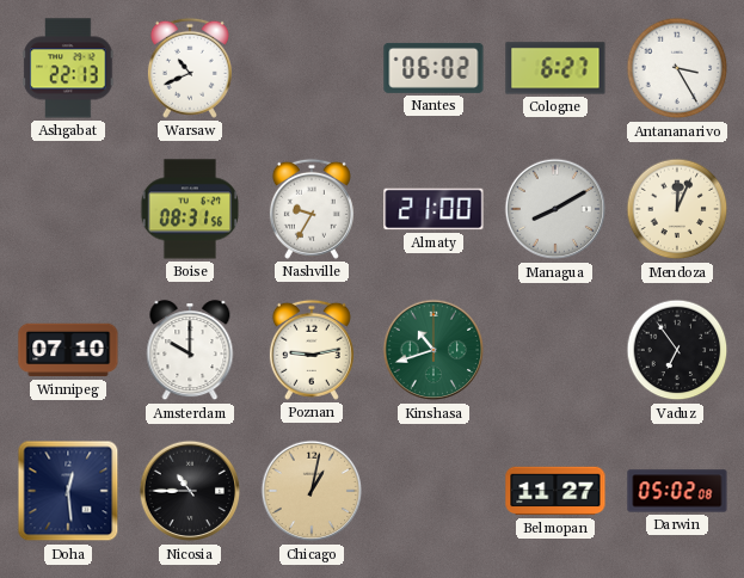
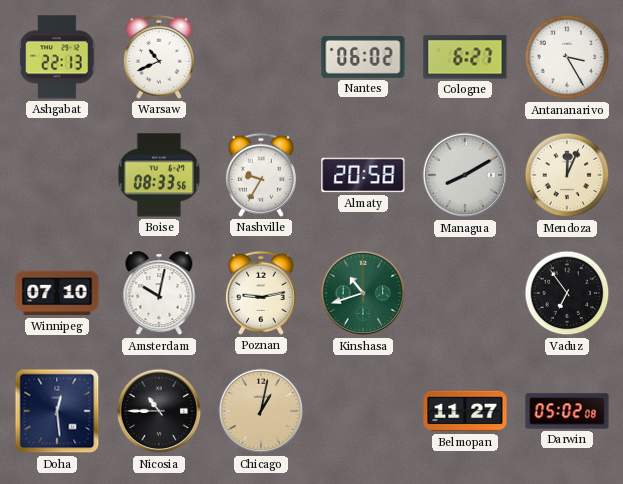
Boise: 08:31 -> 08:33
Almaty: 21:00 -> 20:58
Amsterdam: 10:00 -> 10:02
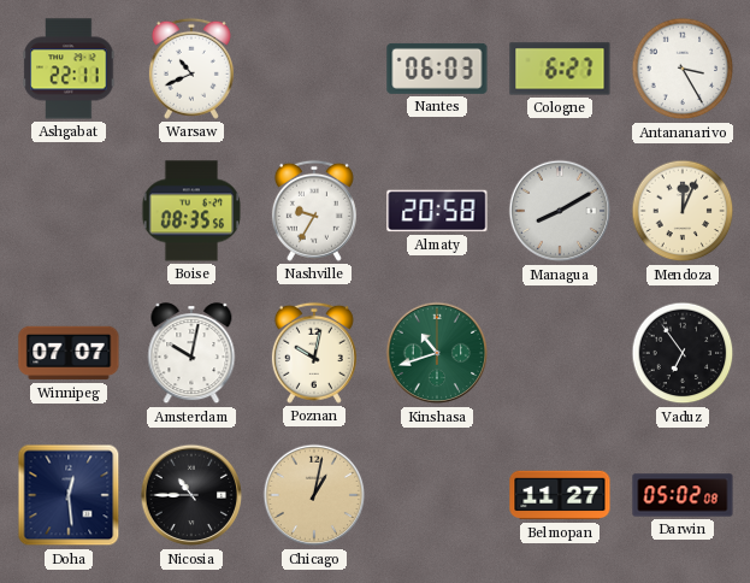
Ashgabat: 22:13 -> 22:11
Nantes: 06:02 -> 06:03
Boise: 08:33 -> 08:35
Winnipeg: 07:10 -> 07:07
Poznan: 9:13 -> 10:02
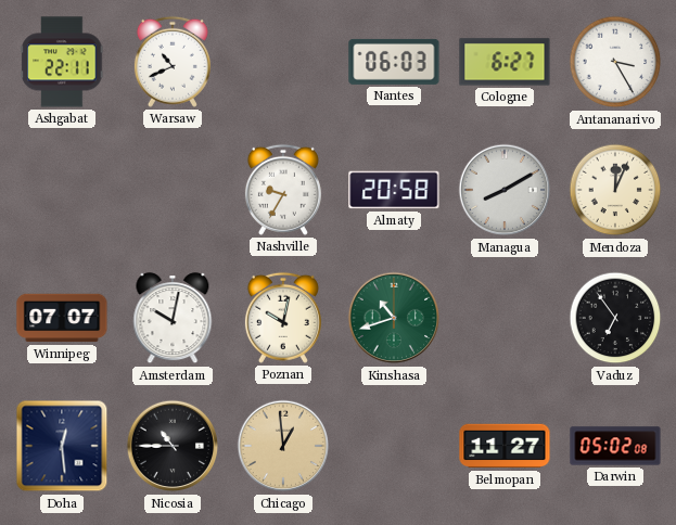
Boise: 08:35 -> none
Chicago: 1:02 -> 12:59
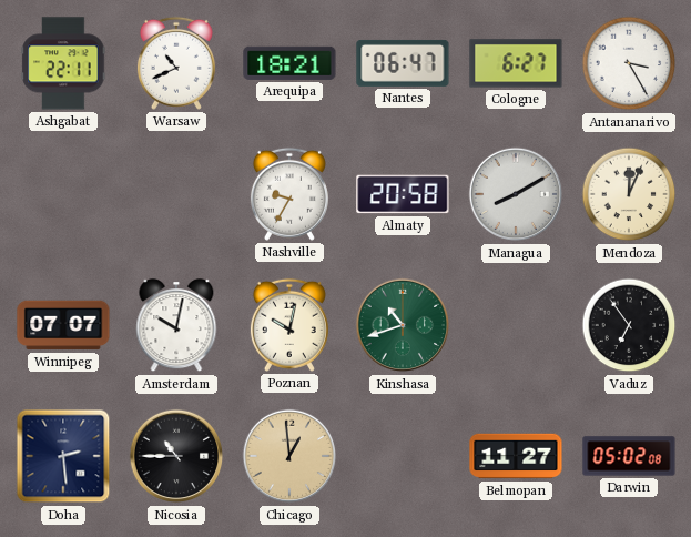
Arequipa: none -> 18:21
Nantes: 06:03 -> 06:47
Doha: 12:29 -> 2:29
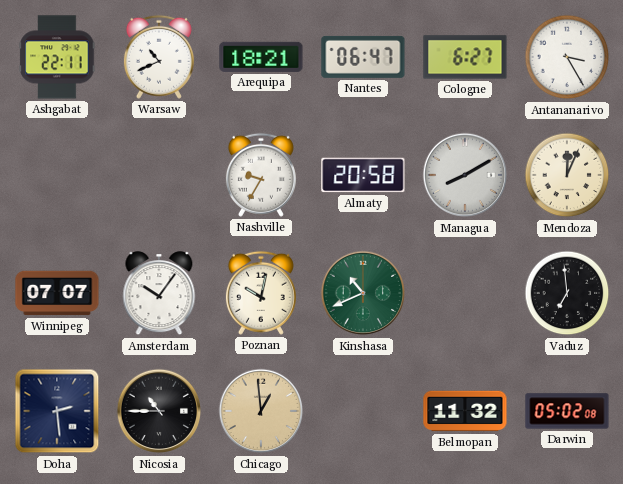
Amsterdam: 10:02 -> 10:06
Kinshasa: 10:42 -> 10:41
Vaduz: 6:54 -> 6:59
Belmopan: 11:27 -> 11:32
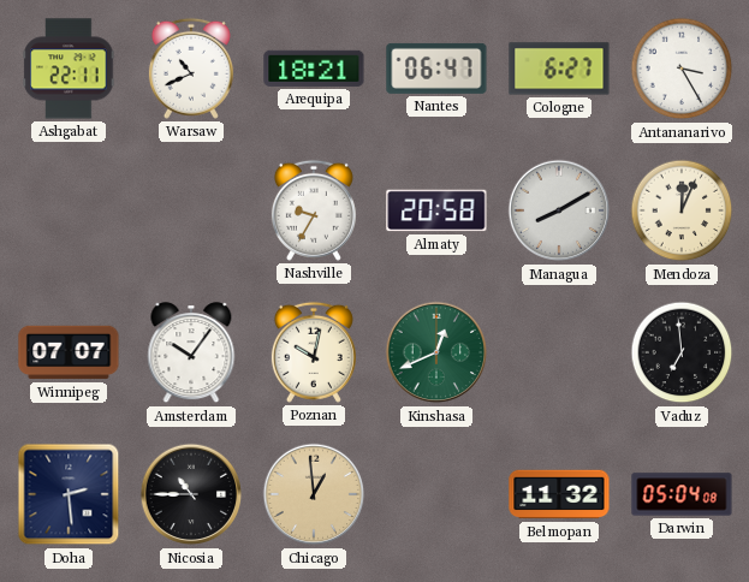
Kinshasa: 10:41 -> 12:41
Darwin: 05:02 -> 05:04
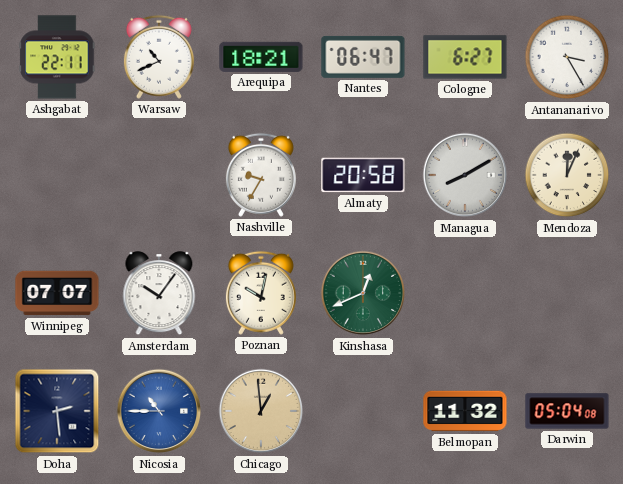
Vaduz: 6:59 -> none
Nicosia dial: black -> blue
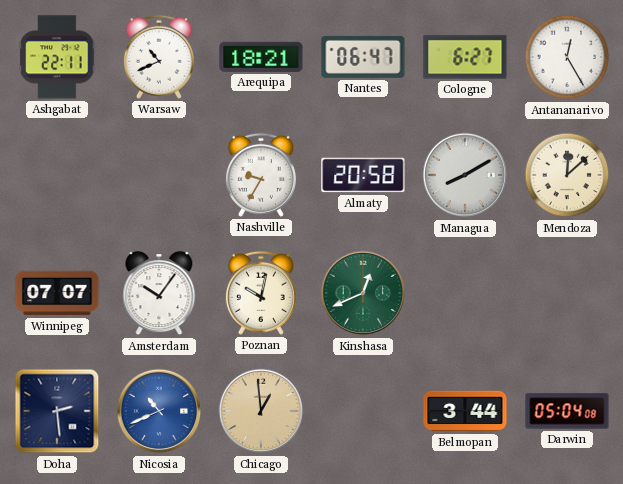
Antananarivo: 3:25 -> 12:25
Mendoza: 12:04 -> 12:08
Nicosia: 10:45 -> 10:41
Belmopan: 11:32 -> 3:44
